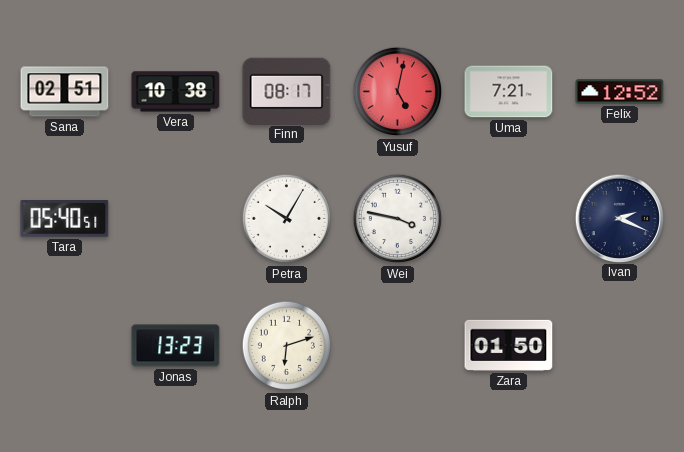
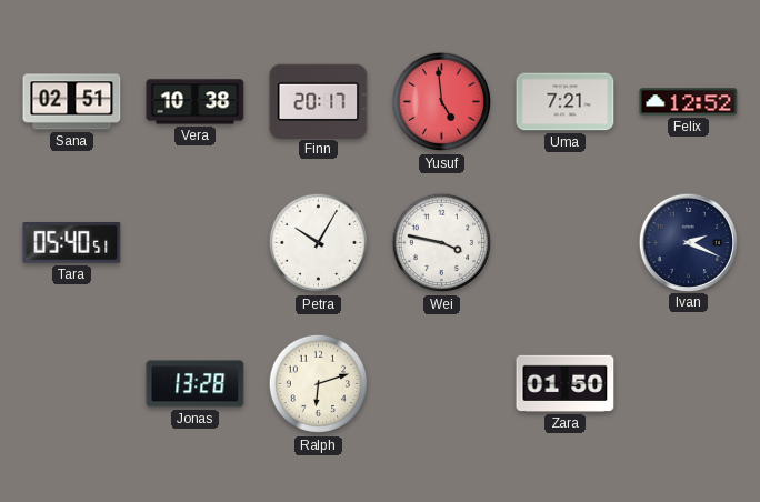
Finn: 08:17 -> 20:17
Yusuf: 5:02 -> 4:59
Jonas: 13:23 -> 13:28
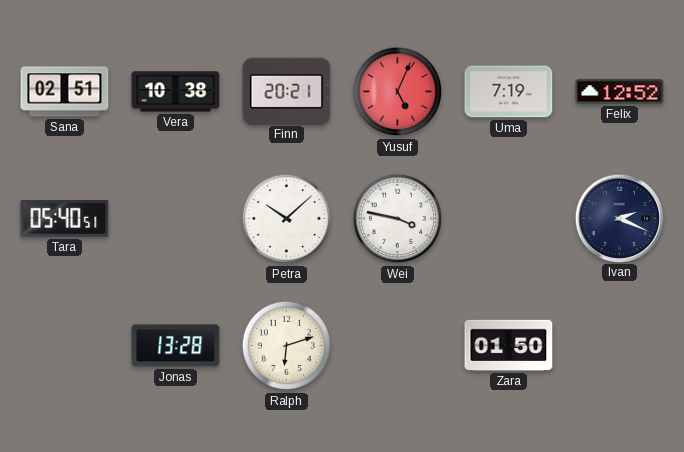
Finn: 20:17 -> 20:21
Yusuf: 4:59 -> 5:04
Uma: 7:21 -> 7:19
Petra: 10:05 -> 10:08
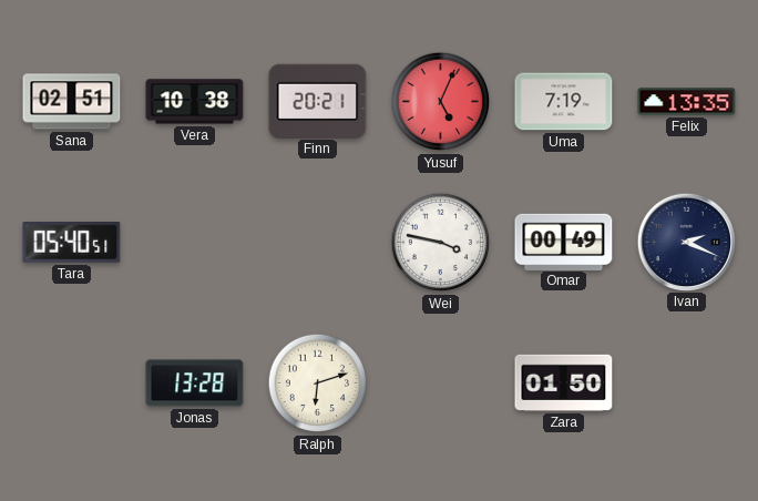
Felix: 12:52 -> 13:35
Petra: 10:08 -> none
Omar: none -> 00:49
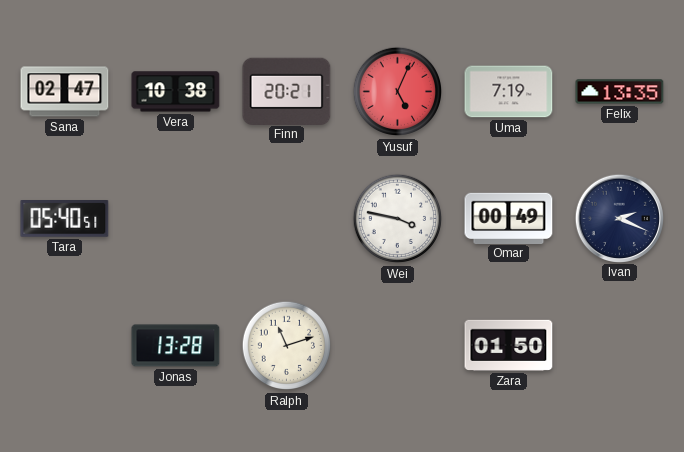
Sana: 02:51 -> 02:47
Ralph: 6:12 -> 11:12
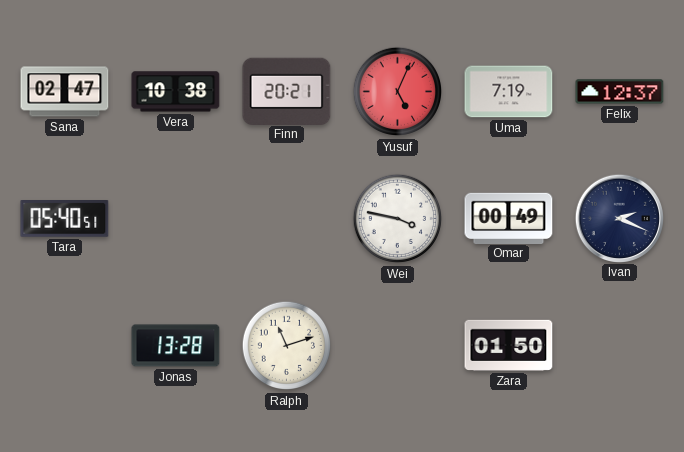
Felix: 13:35 -> 12:37
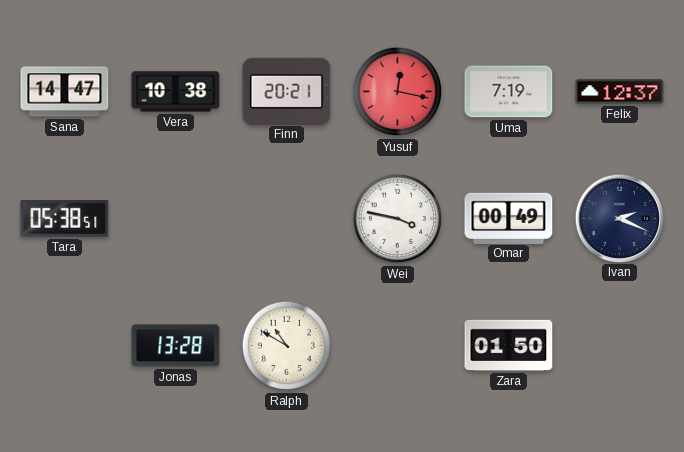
Sana: 02:47 -> 14:47
Yusuf: 5:04 -> 12:17
Tara: 05:40 -> 05:38
Ralph: 11:12 -> 10:50
